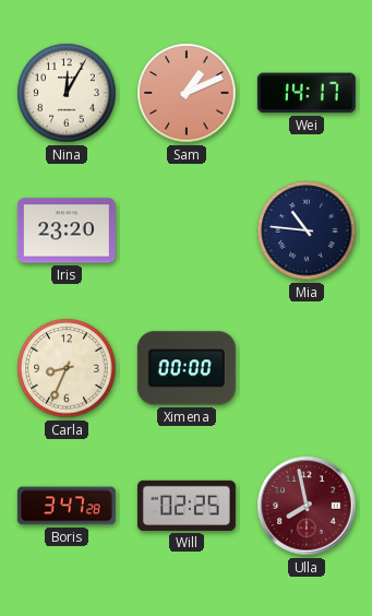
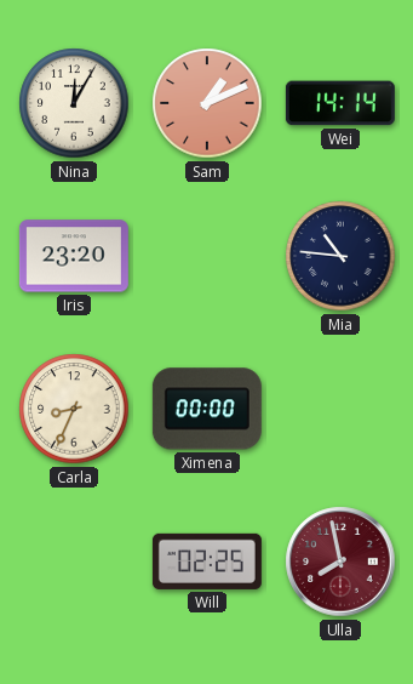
Wei: 14:17 -> 14:14
Boris: 3:47 -> none
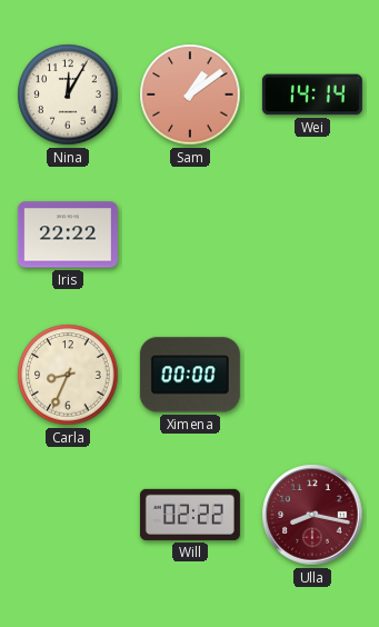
Sam: 1:11 -> 1:09
Iris: 23:20 -> 22:22
Mia: 10:46 -> none
Will: 02:25 -> 02:22
Ulla: 7:58 -> 8:17
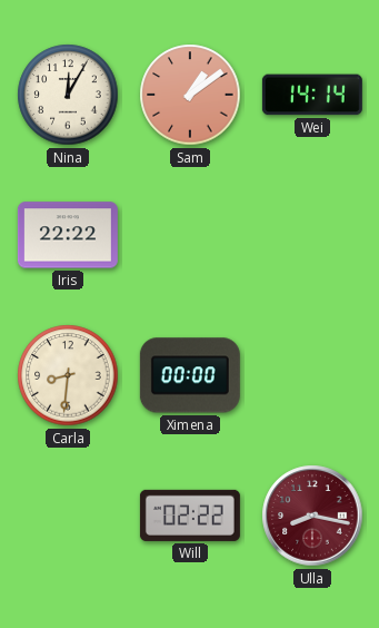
Carla: 8:34 -> 8:31
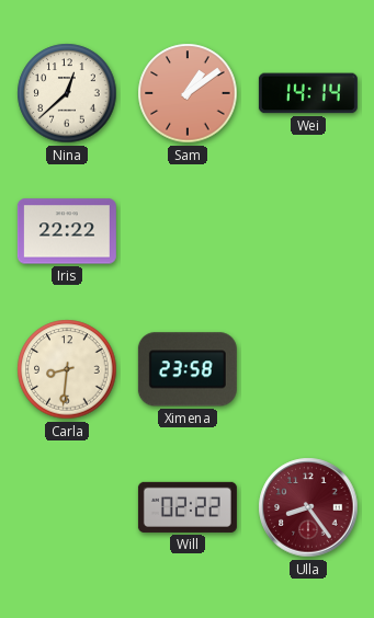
Nina: 12:05 -> 12:38
Ximena: 00:00 -> 23:58
Ulla: 8:17 -> 8:24
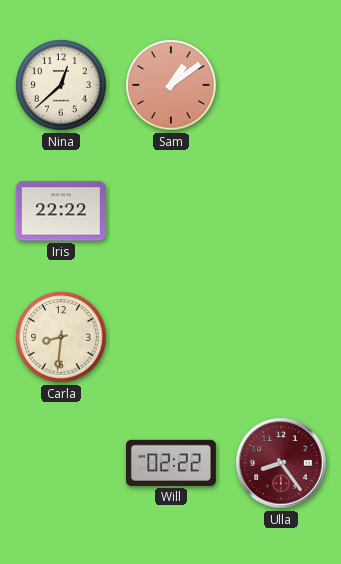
Wei: 14:14 -> none
Ximena: 23:58 -> none
